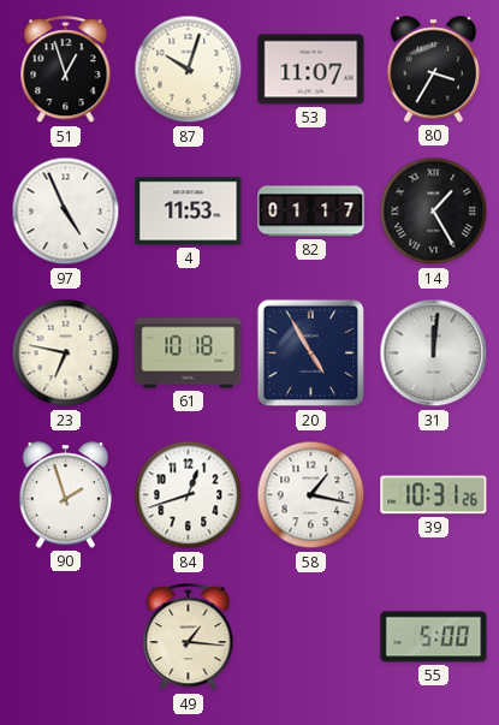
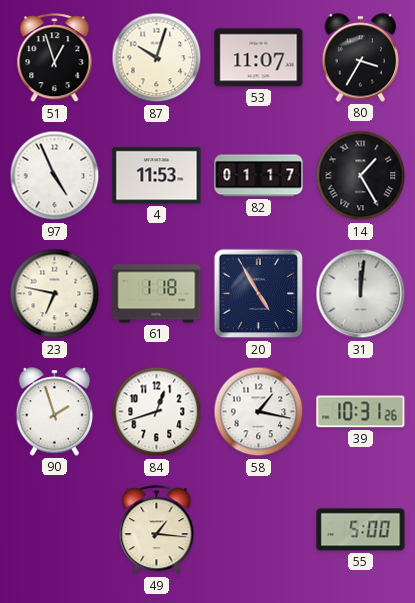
61: 10:18 -> 1:18
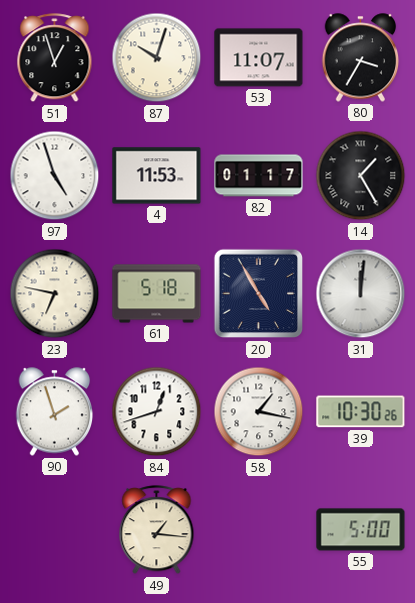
97: 4:56 -> 4:57
61: 1:18 -> 5:18
39: 10:31 -> 10:30
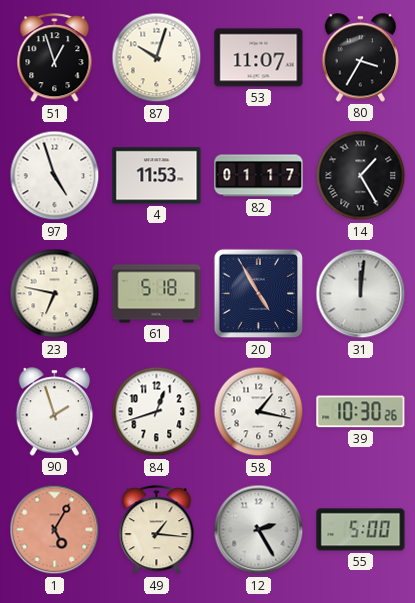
1: none -> 5:05
12: none -> 2:25
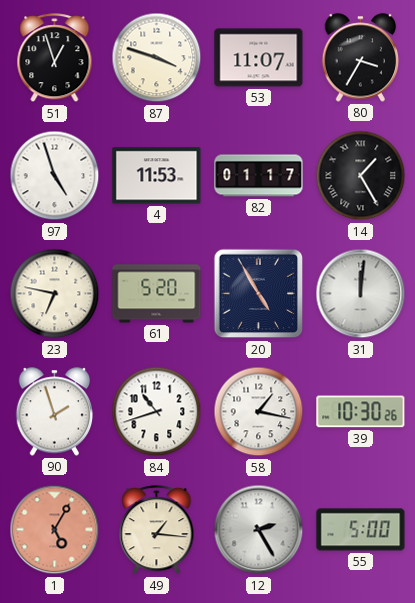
87: 10:03 -> 3:48
61: 5:18 -> 5:20
84: 12:42 -> 10:42
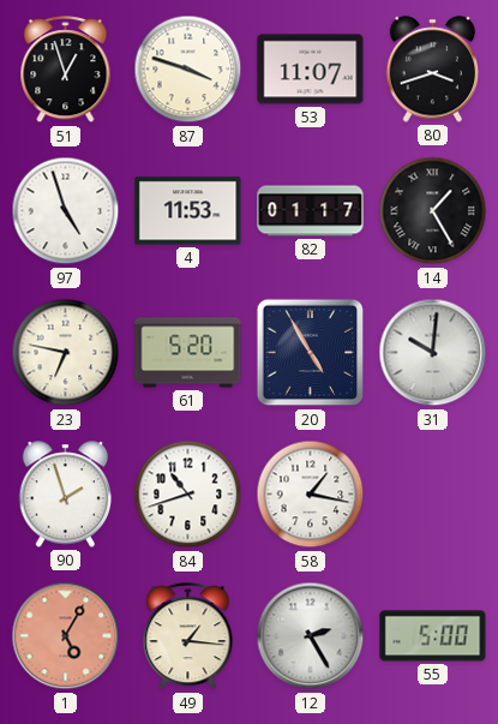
80: 3:35 -> 3:42
31: 12:01 -> 10:01
39: 10:30 -> none
